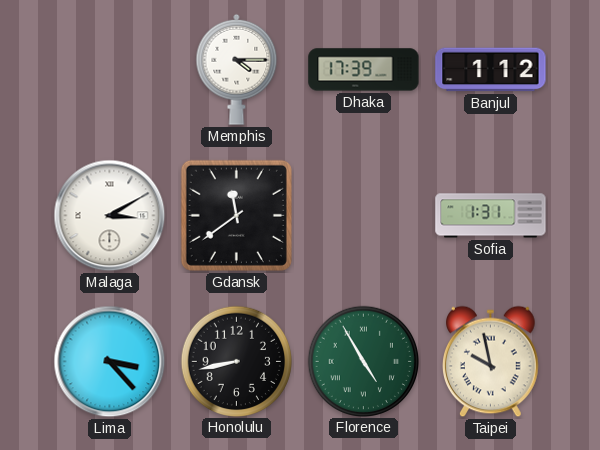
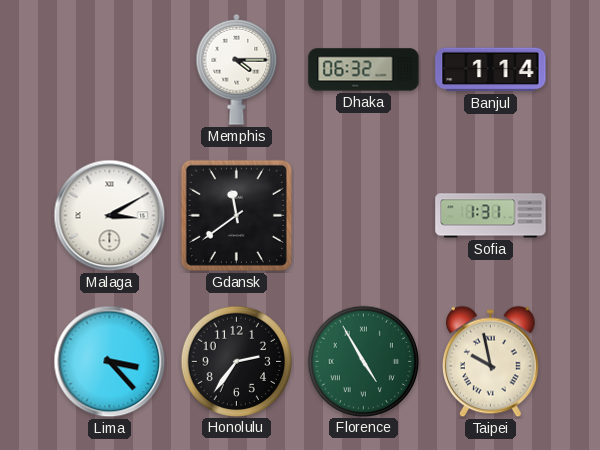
Dhaka: 17:39 -> 06:32
Banjul: 1:12 -> 1:14
Honolulu: 8:43 -> 2:36
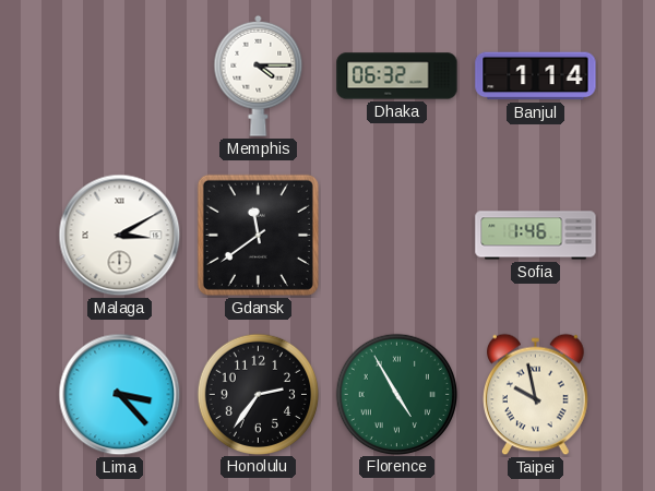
Sofia: 1:31 -> 1:46
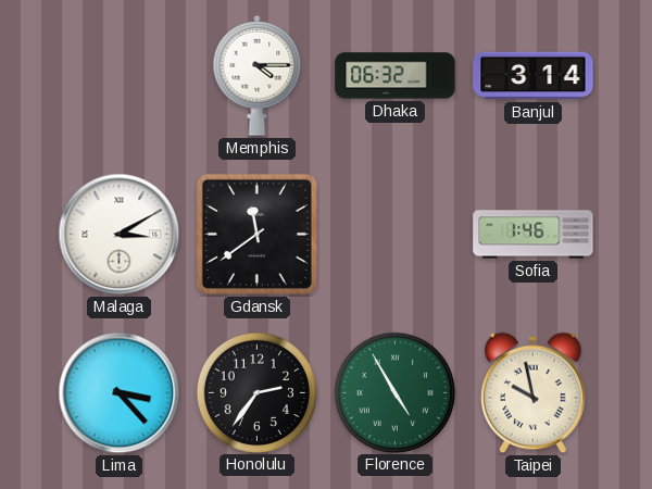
Banjul: 1:14 -> 3:14
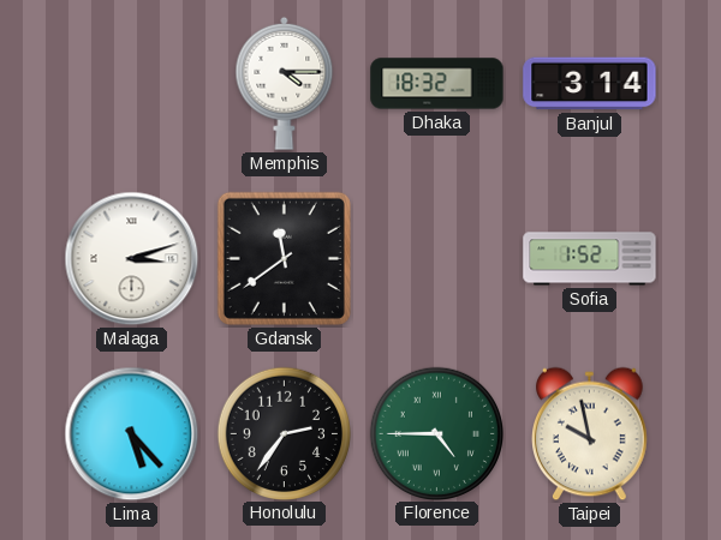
Dhaka: 06:32 -> 18:32
Malaga: 3:10 -> 3:12
Sofia: 1:46 -> 1:52
Lima: 3:23 -> 5:23
Florence: 4:55 -> 4:45
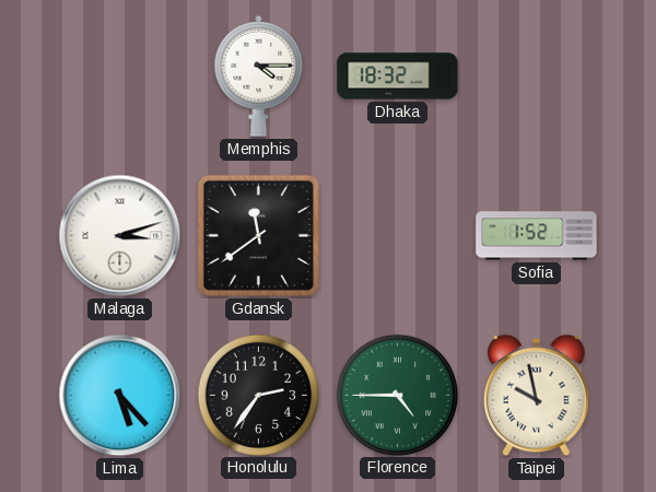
Banjul: 3:14 -> none
